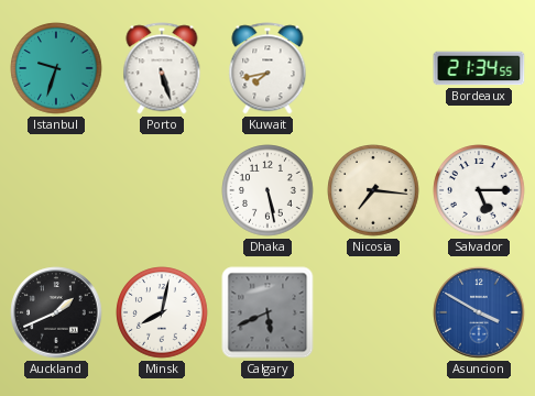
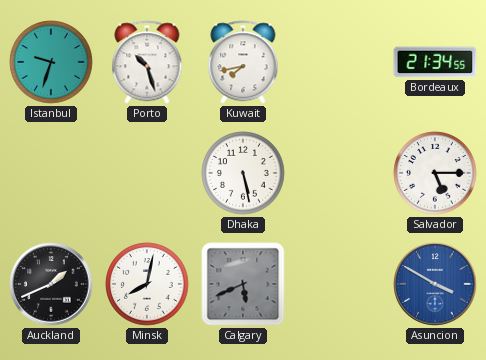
Porto: 5:27 -> 10:27
Nicosia: 7:16 -> none
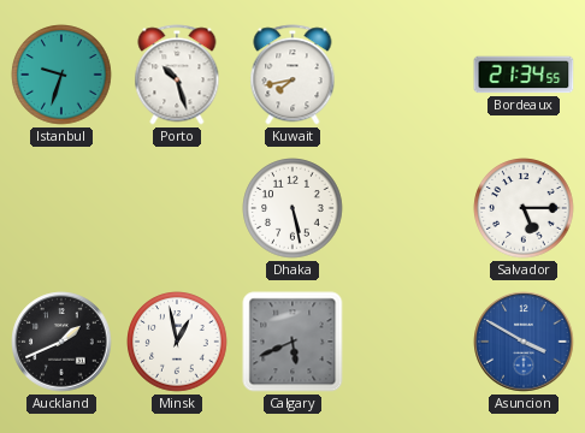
Minsk: 8:02 -> 12:58
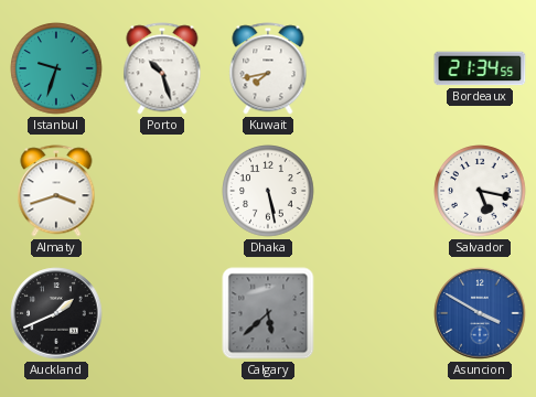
Almaty: none -> 3:42
Salvador: 5:15 -> 5:17
Minsk: 12:58 -> none
Calgary: 5:41 -> 5:38
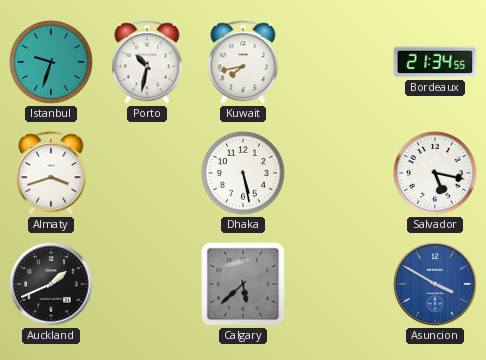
Porto: 10:27 -> 10:32
